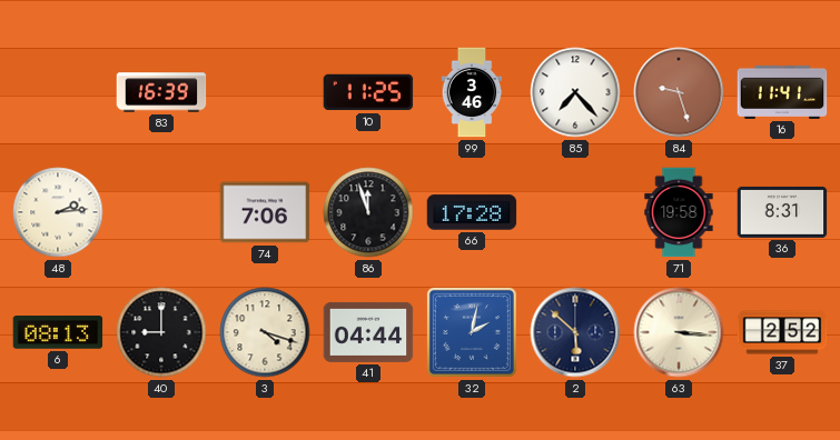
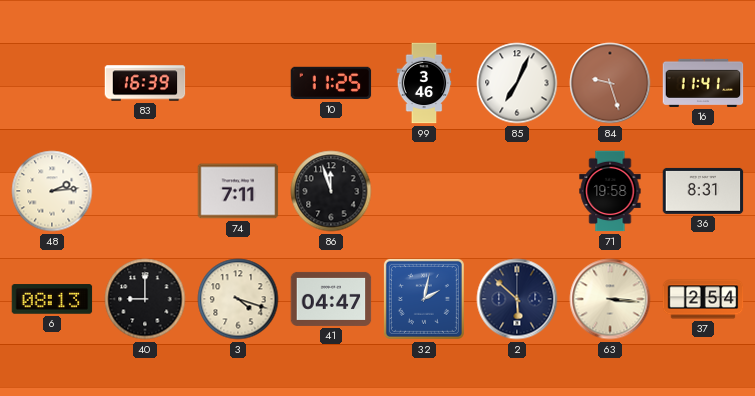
85: 7:23 -> 7:04
74: 7:06 -> 7:11
66: 17:28 -> none
41: 04:44 -> 04:47
37: 2:52 -> 2:54
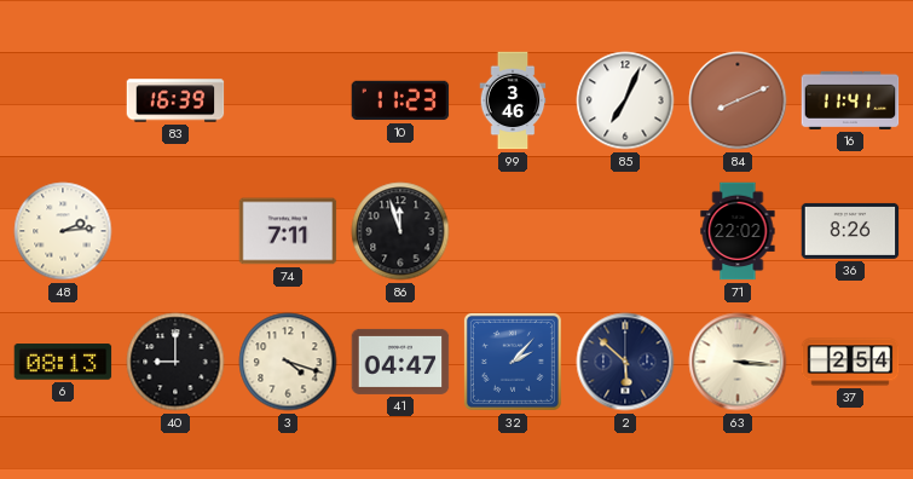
10: 11:25 -> 11:23
84: 9:27 -> 8:11
71: 19:58 -> 22:02
36: 8:31 -> 8:26
32: 2:02 -> 2:07
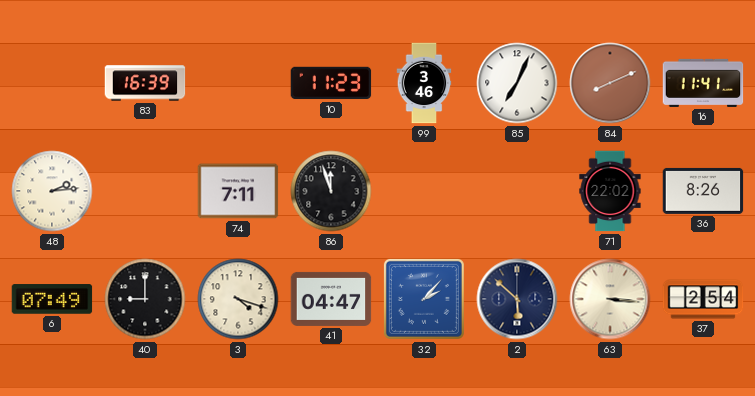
6: 08:13 -> 07:49
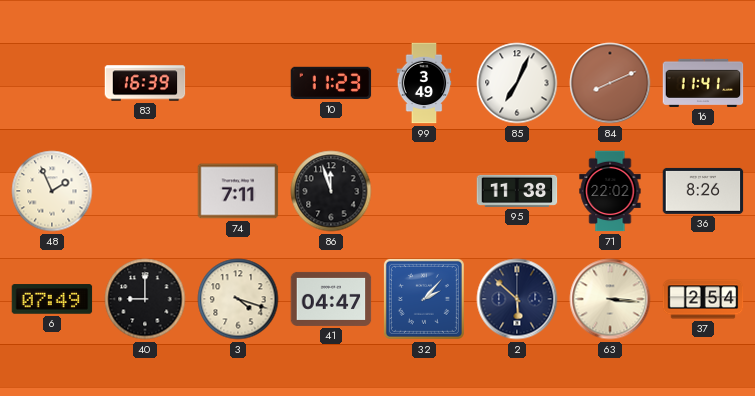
99: 3:46 -> 3:49
48: 2:14 -> 1:56
95: none -> 11:38
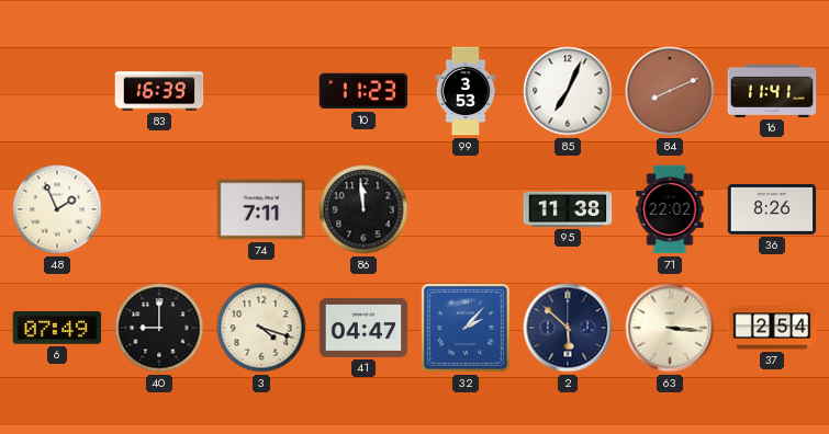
99: 3:49 -> 3:53
86: 11:57 -> 11:59
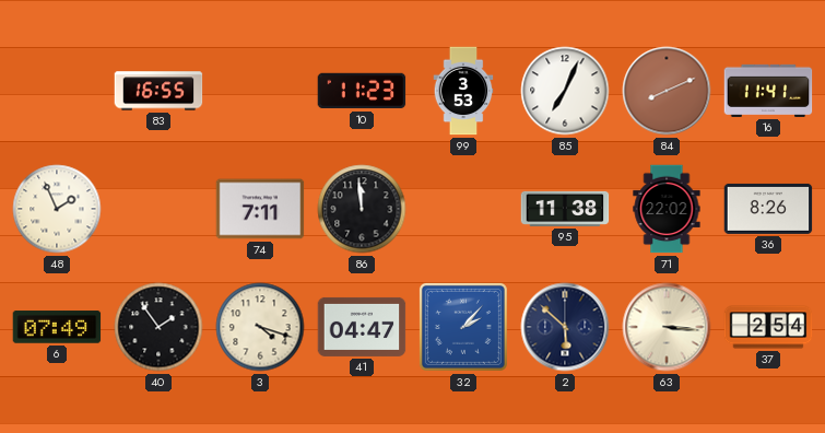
83: 16:39 -> 16:55
40: 9:00 -> 1:54
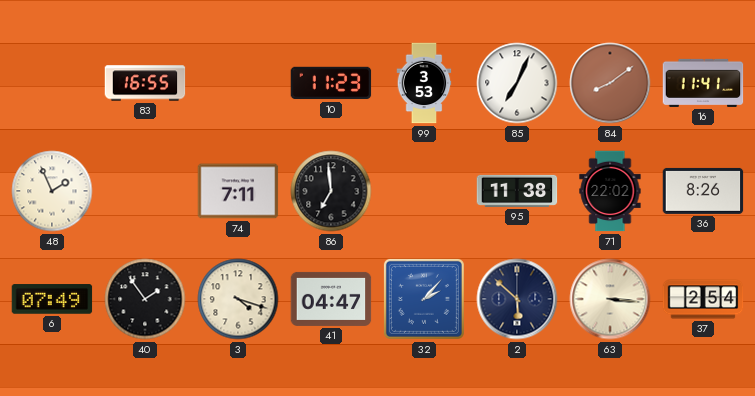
84: 8:11 -> 8:09
86: 11:59 -> 6:59
